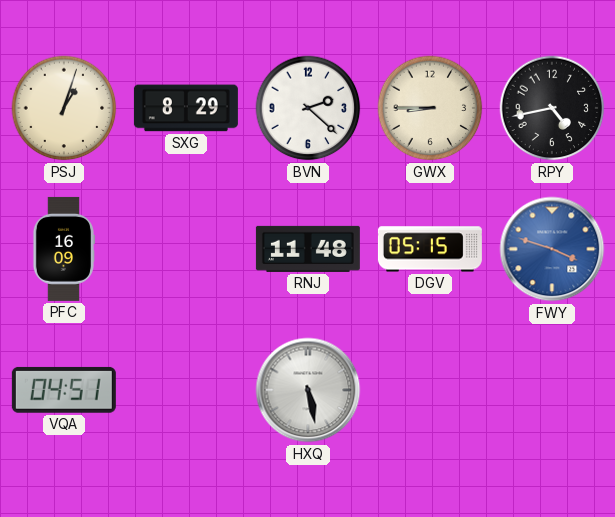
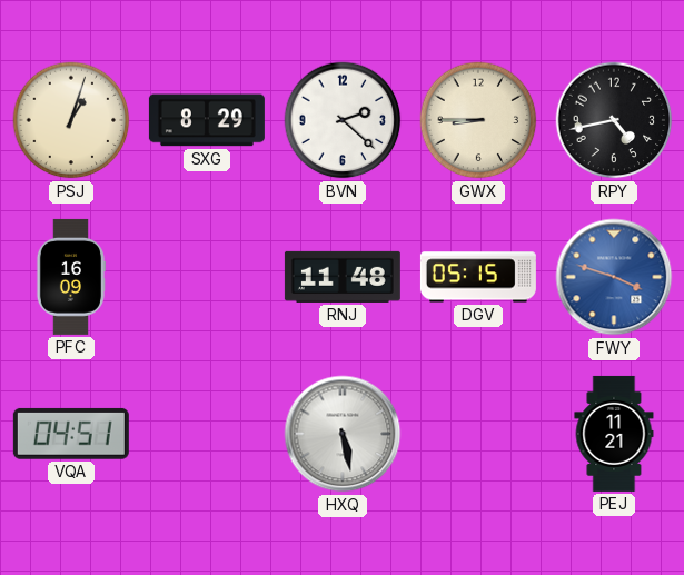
PEJ: none -> 11:21
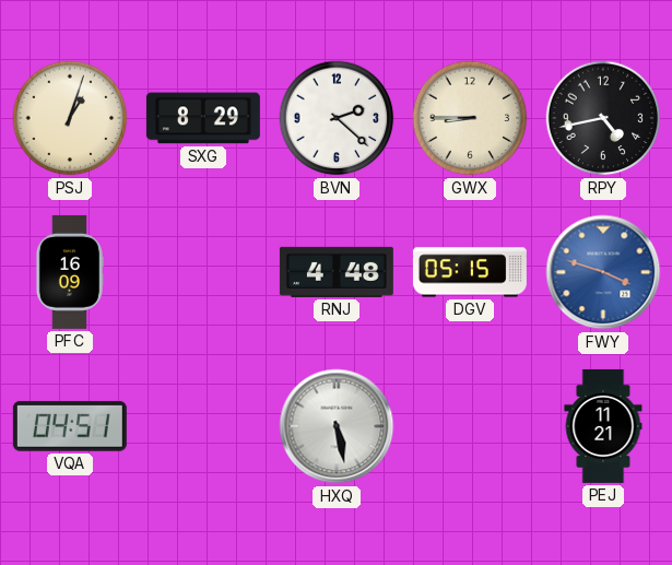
RNJ: 11:48 -> 4:48
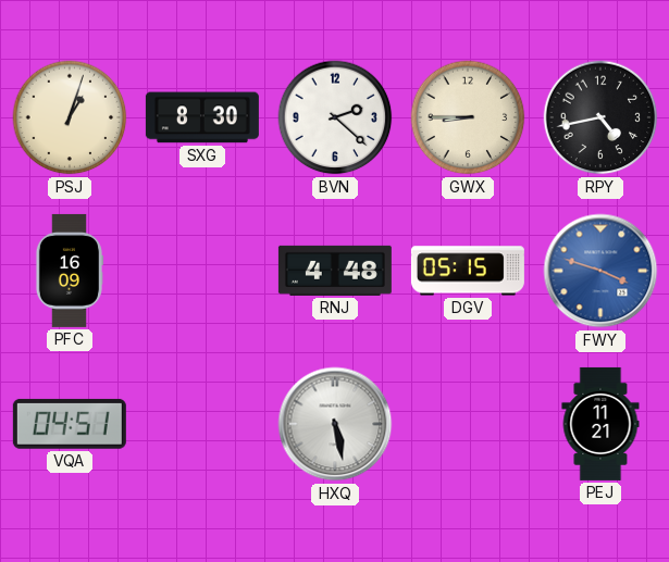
SXG: 8:29 -> 8:30
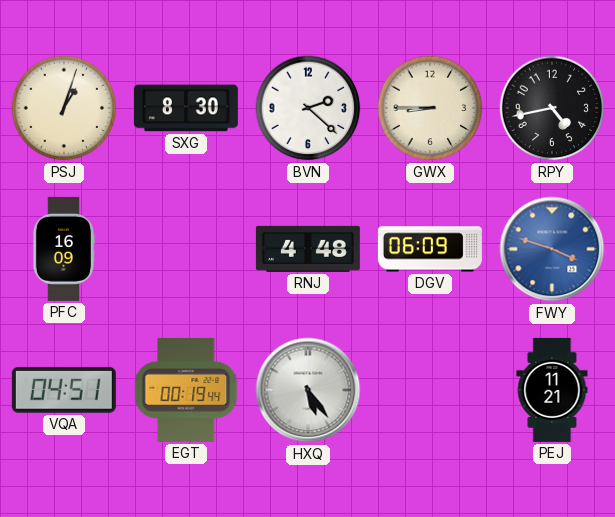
DGV: 05:15 -> 06:09
EGT: none -> 00:19
HXQ: 5:28 -> 5:24
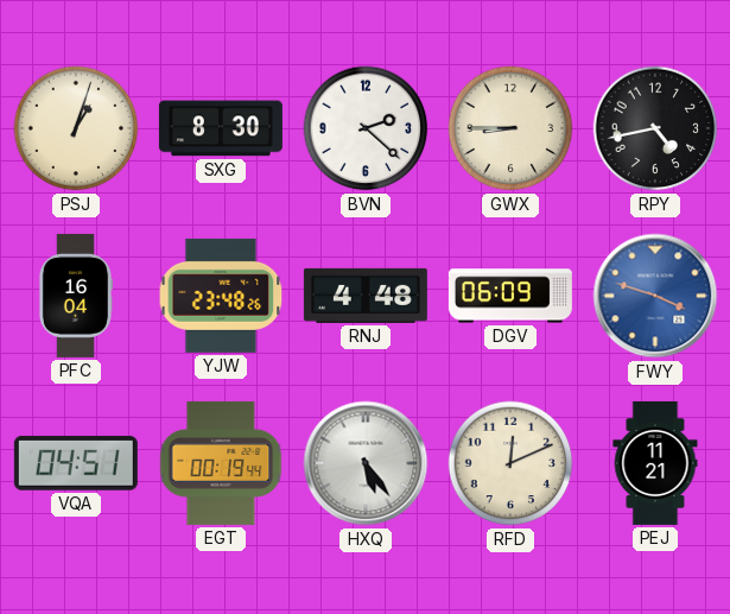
PFC: 16:09 -> 16:04
YJW: none -> 23:48
RFD: none -> 12:11
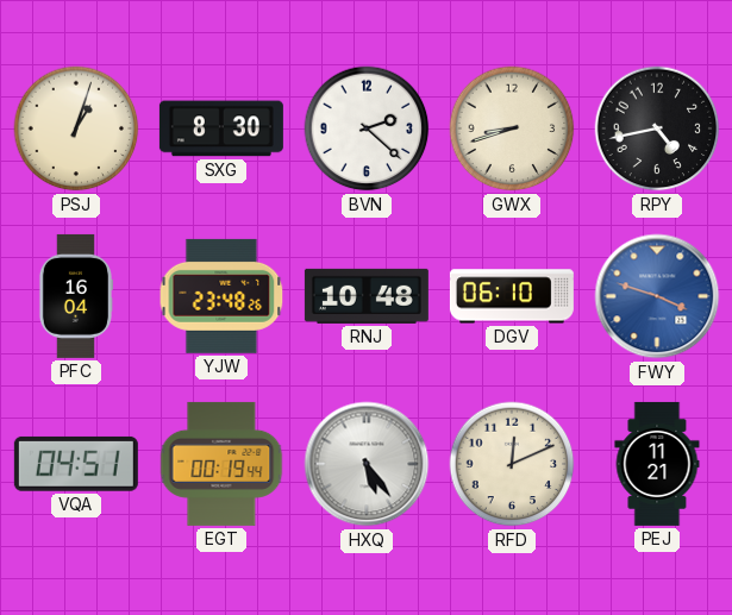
GWX: 8:45 -> 8:42
RNJ: 4:48 -> 10:48
DGV: 06:09 -> 06:10
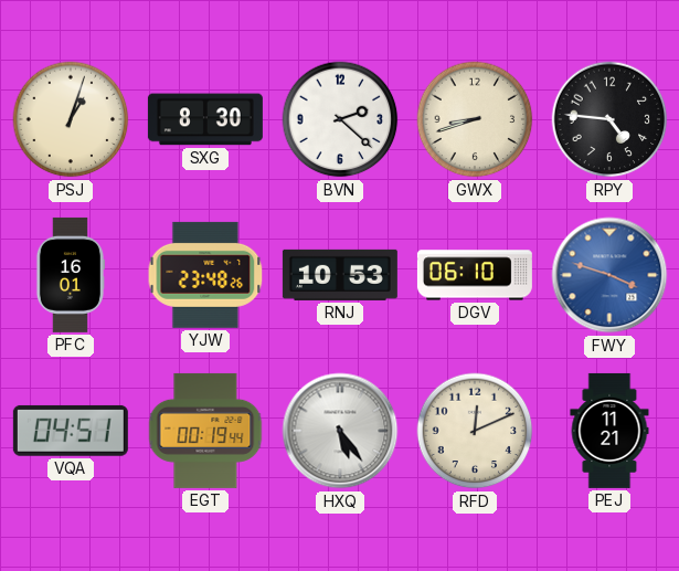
RPY: 4:43 -> 4:46
PFC: 16:04 -> 16:01
RNJ: 10:48 -> 10:53
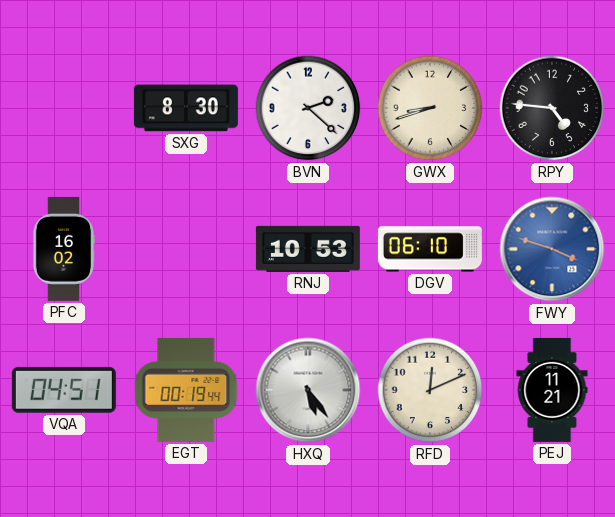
PSJ: 1:03 -> none
PFC: 16:01 -> 16:02
YJW: 23:48 -> none
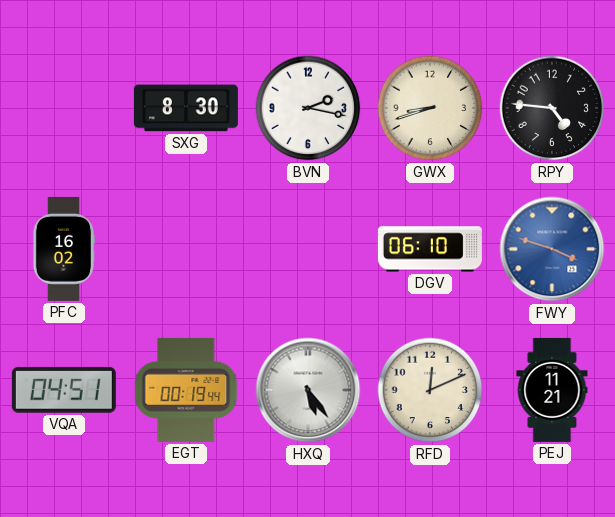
BVN: 2:22 -> 2:17
RNJ: 10:53 -> none
